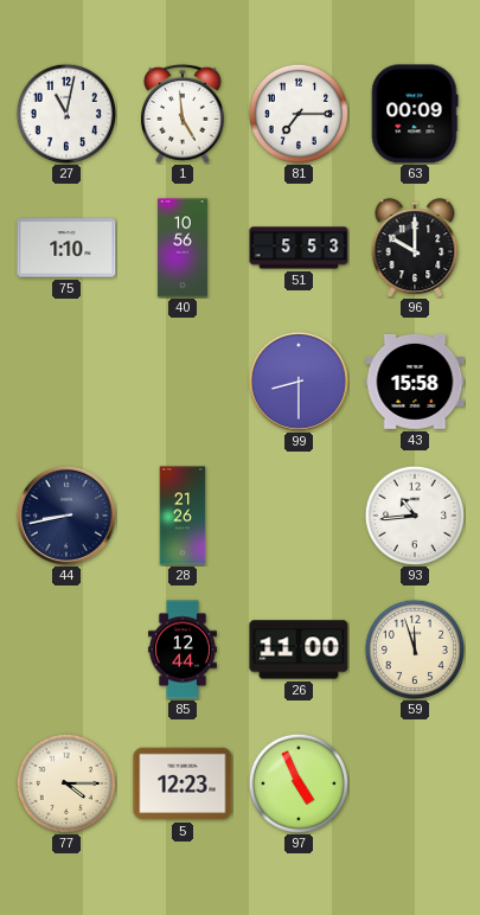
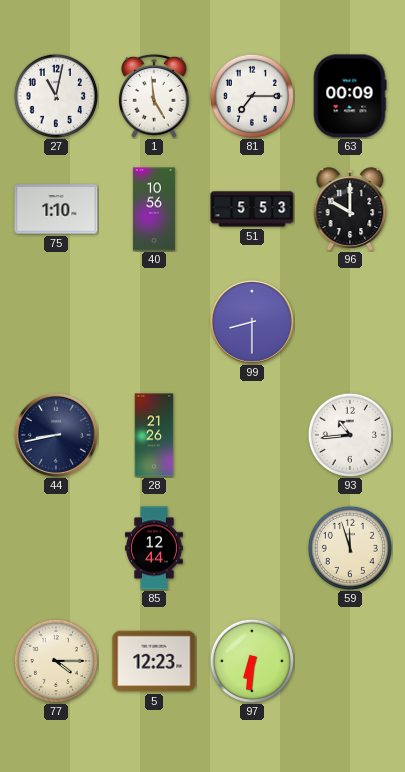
43: 15:58 -> none
26: 11:00 -> none
97: 4:56 -> 6:31
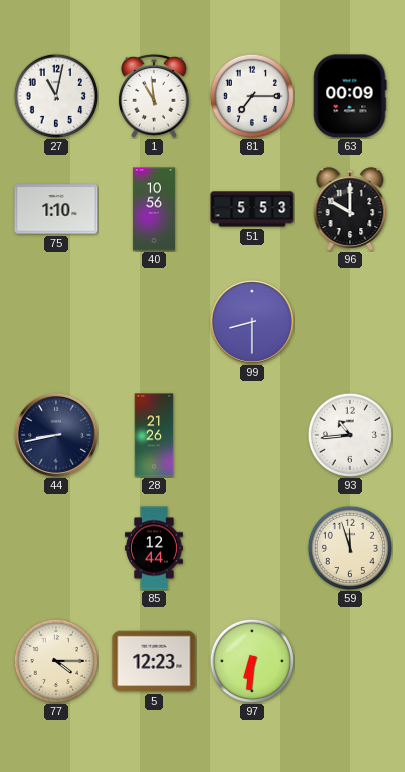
1: 4:59 -> 10:59
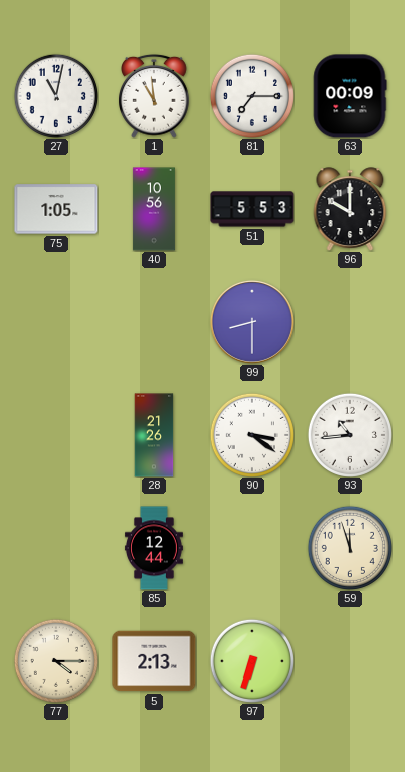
75: 1:10 -> 1:05
44: 8:43 -> none
90: none -> 3:21
5: 12:23 -> 2:13
97: 6:31 -> 6:33
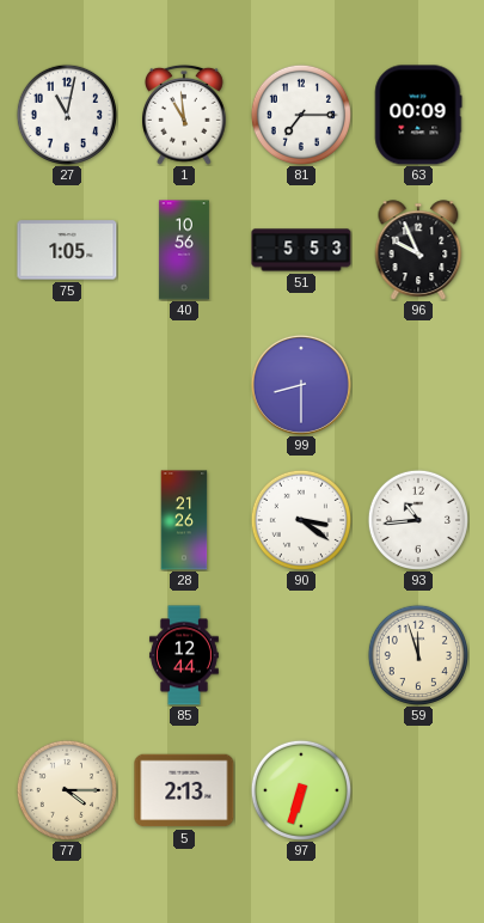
96: 10:00 -> 9:56
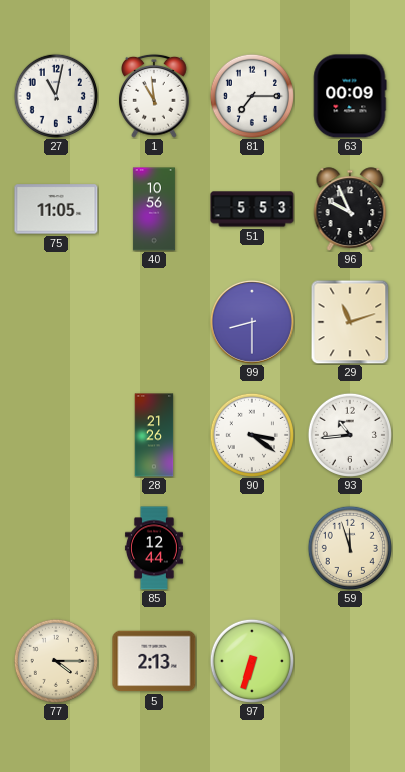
75: 1:05 -> 11:05
29: none -> 11:12
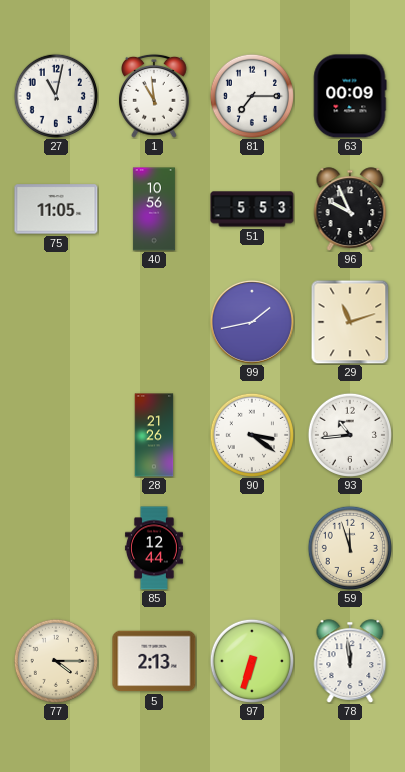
99: 8:30 -> 1:43
78: none -> 11:59
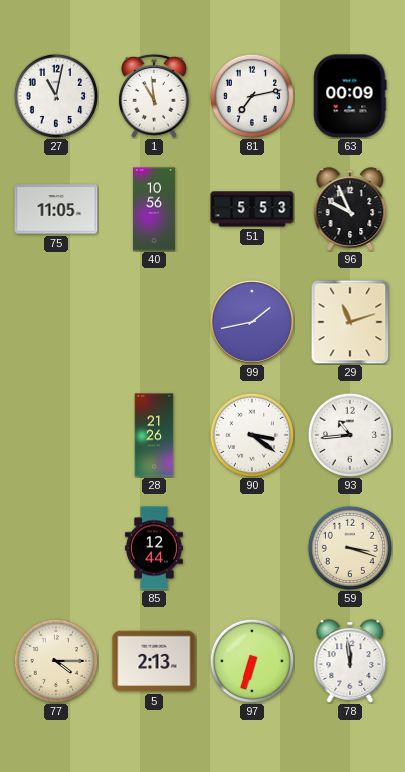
81: 7:15 -> 7:13
59: 11:57 -> 3:18
